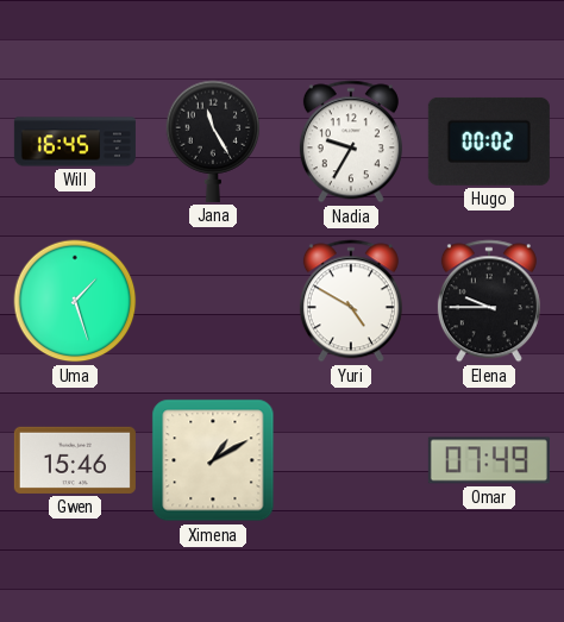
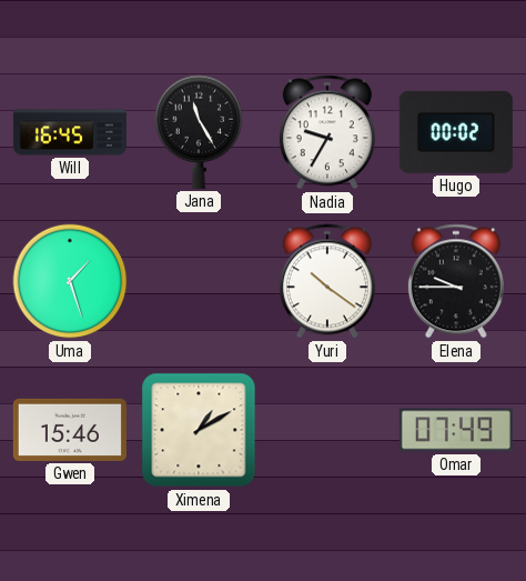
Yuri: 4:50 -> 10:21
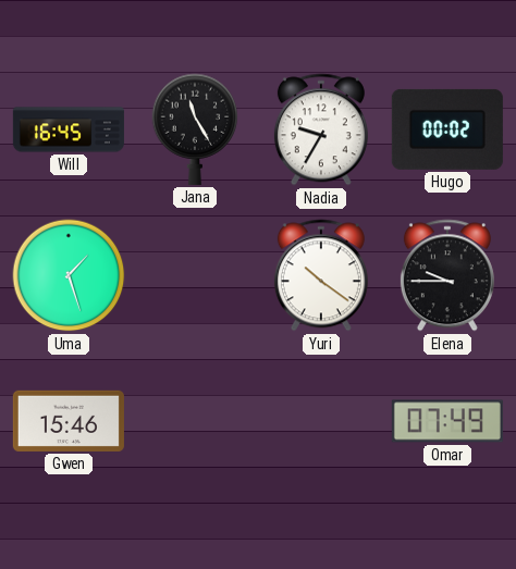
Ximena: 1:10 -> none
